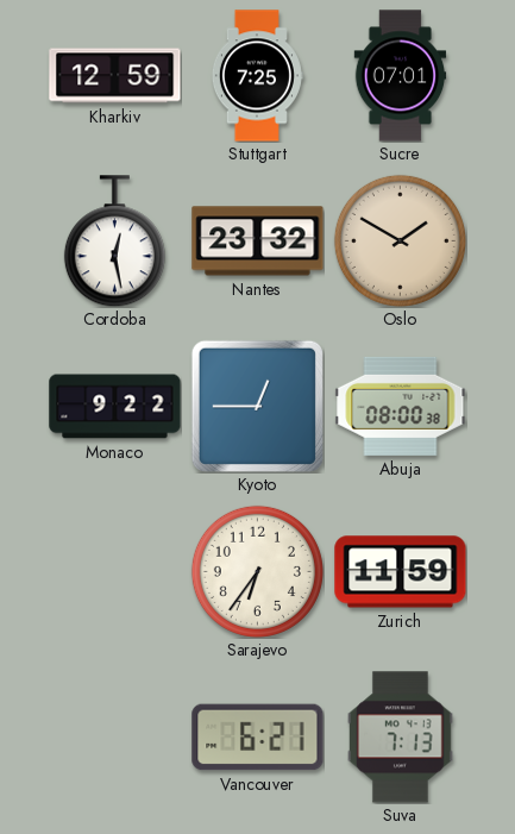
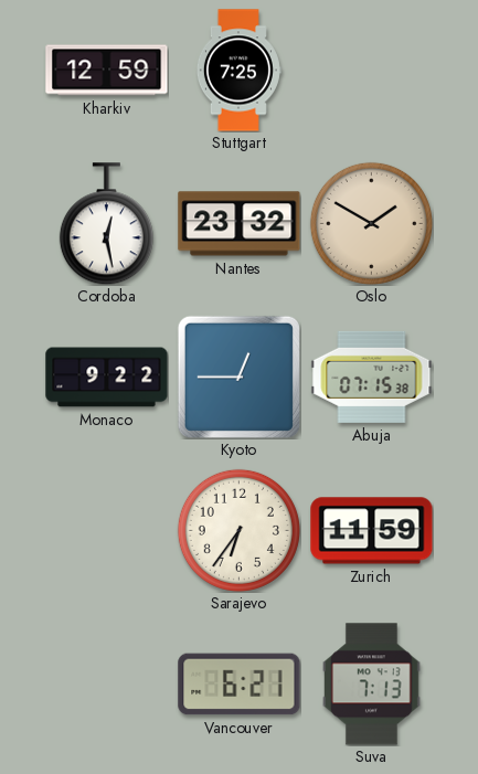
Sucre: 07:01 -> none
Abuja: 08:00 -> 07:15
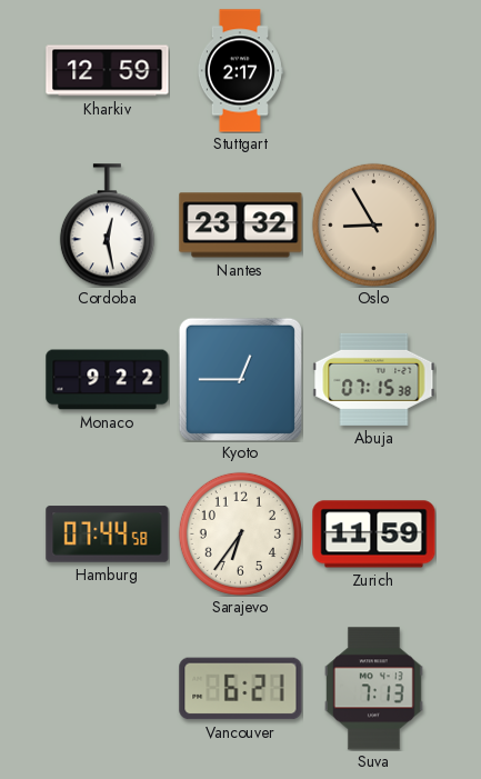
Stuttgart: 7:25 -> 2:17
Oslo: 1:50 -> 8:55
Hamburg: none -> 07:44
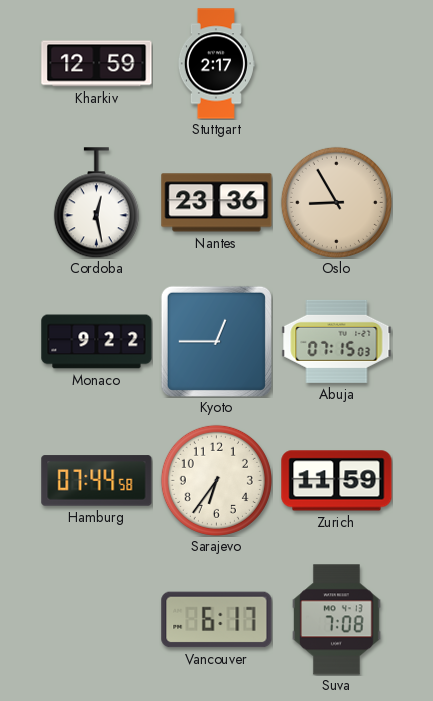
Nantes: 23:32 -> 23:36
Abuja: 07:15:38 -> 07:15:03
Vancouver: 6:21 -> 6:17
Suva: 7:13 -> 7:08
